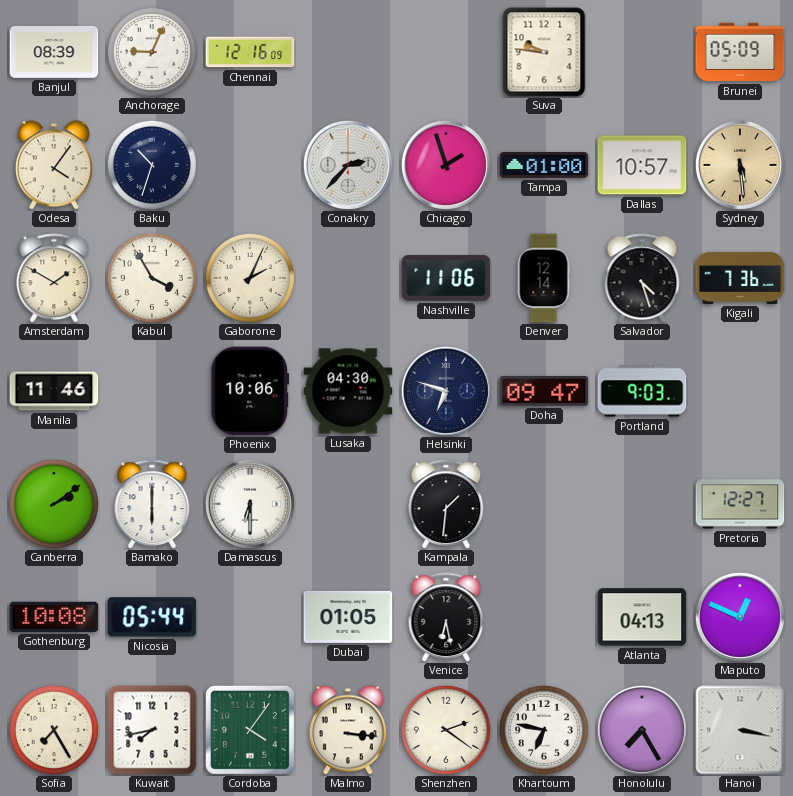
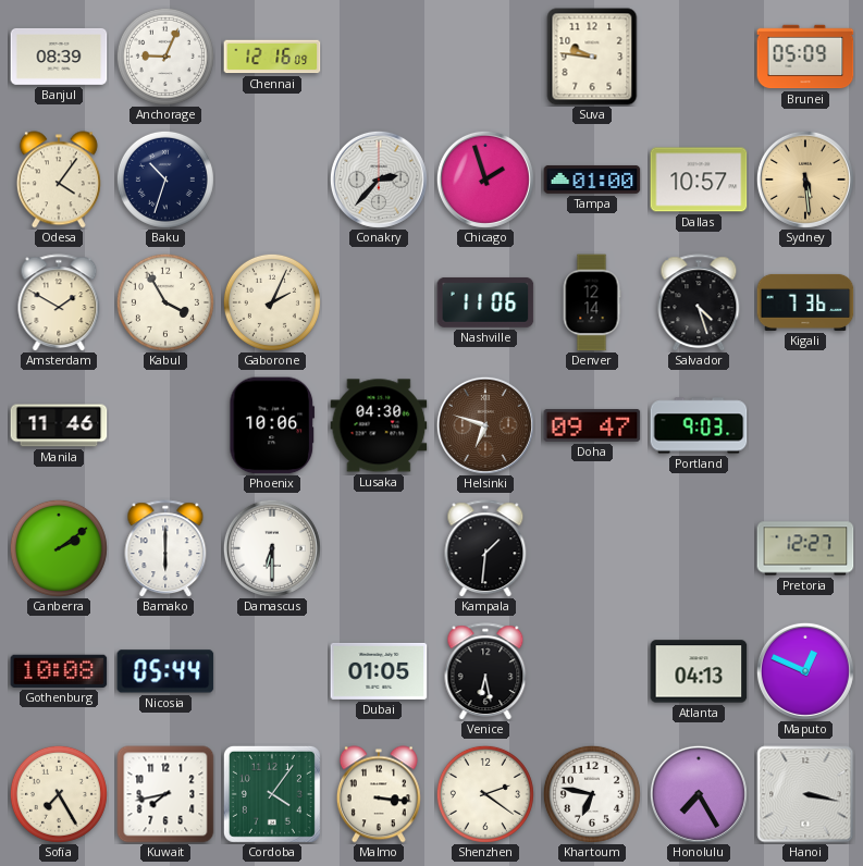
Helsinki dial: navy -> brown
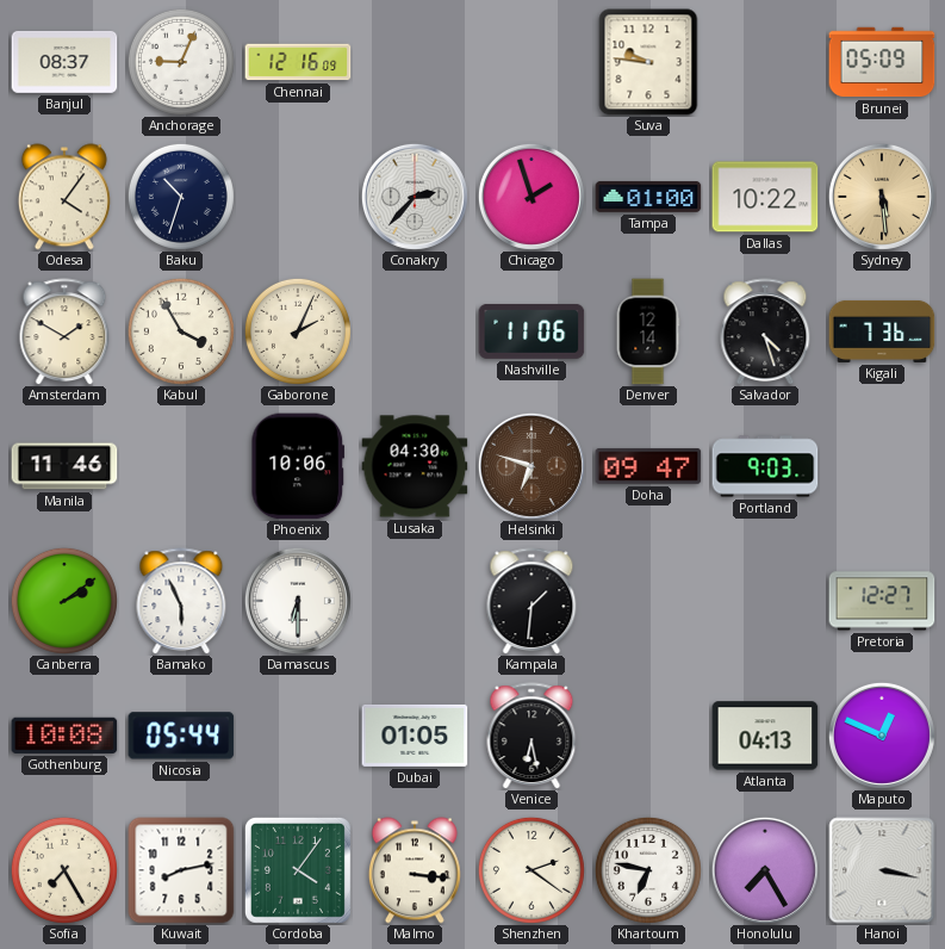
Banjul: 08:39 -> 08:37
Dallas: 10:57 -> 10:22
Bamako: 6:00 -> 5:56
Kuwait: 7:43 -> 8:13
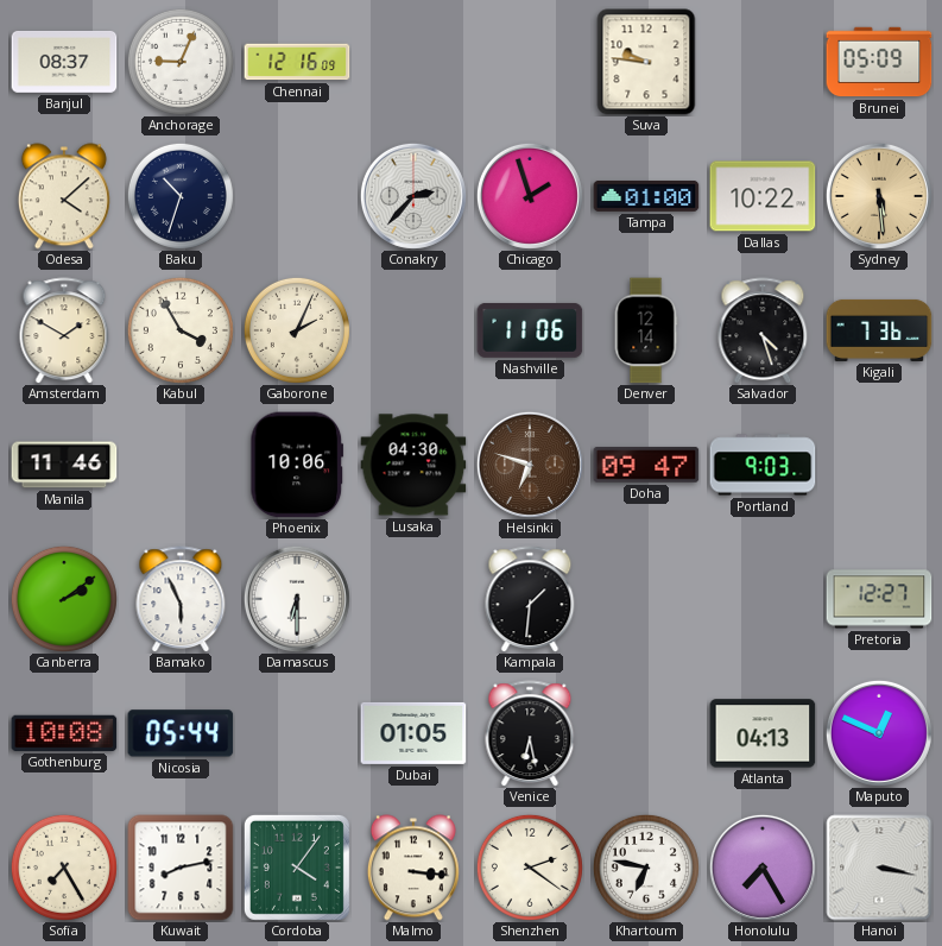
Odesa: 4:06 -> 4:08
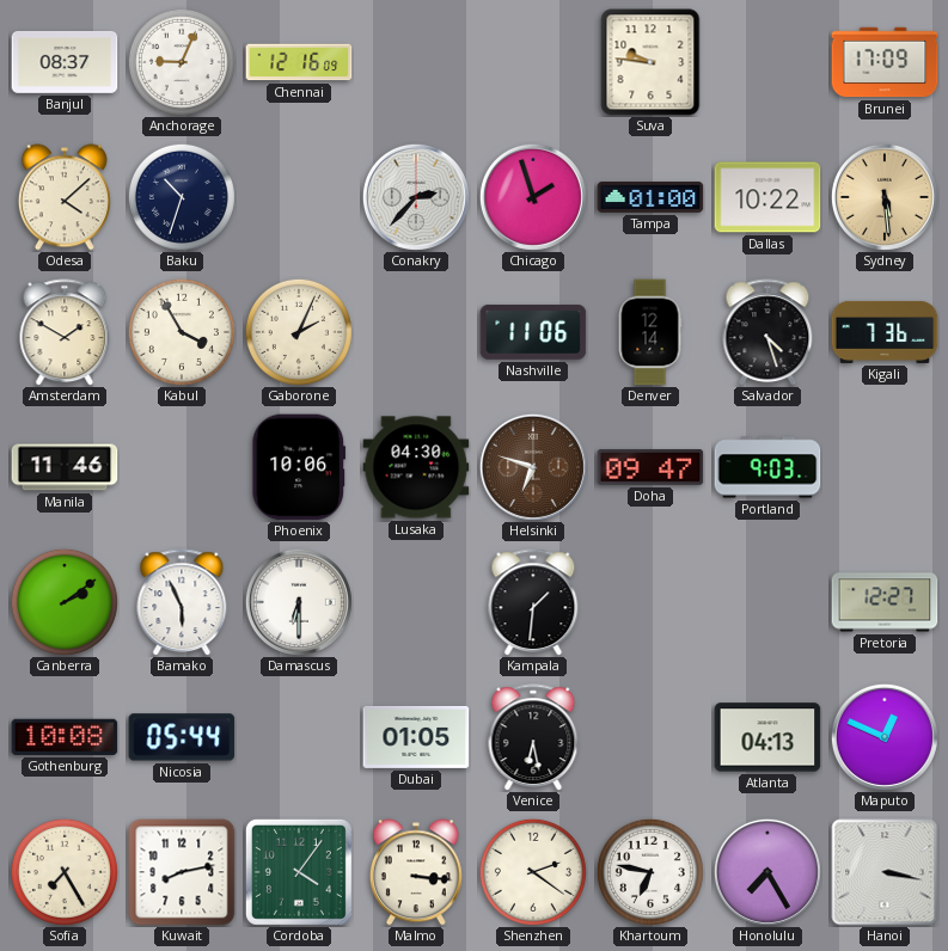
Brunei: 05:09 -> 17:09
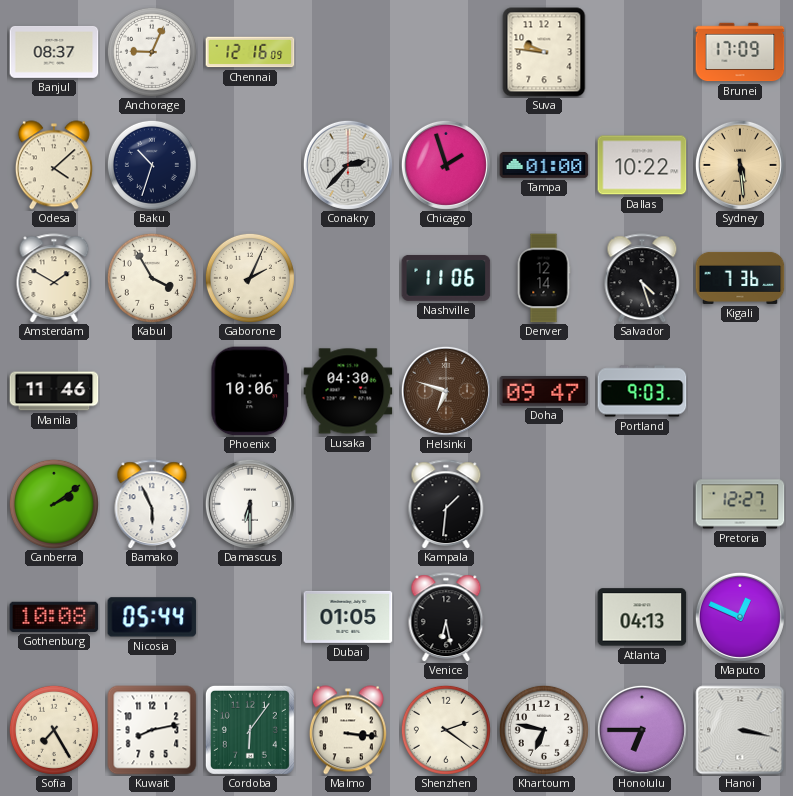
Cordoba: 4:06 -> 6:06
Honolulu: 7:25 -> 6:45
